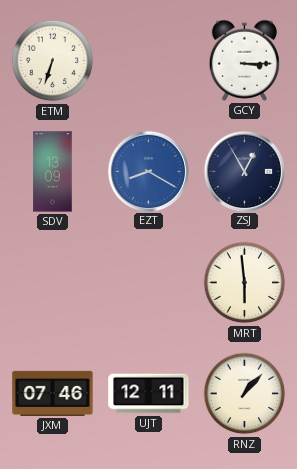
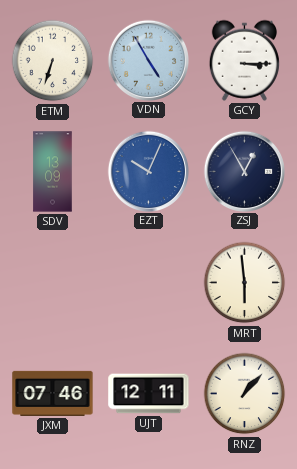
VDN: none -> 4:55
EZT: 8:20 -> 10:04
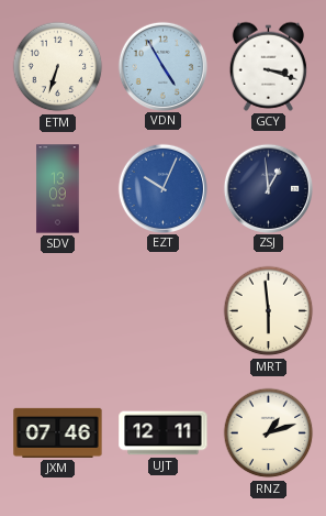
GCY: 3:15 -> 3:18
ZSJ: 12:55 -> 12:59
RNZ: 1:07 -> 1:12
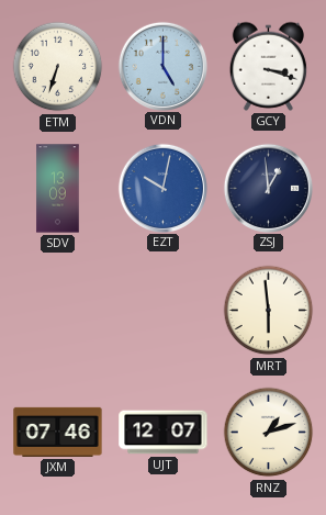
VDN: 4:55 -> 5:00
EZT: 10:04 -> 10:02
UJT: 12:11 -> 12:07
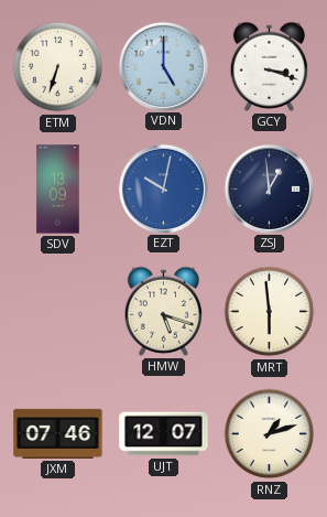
HMW: none -> 5:18
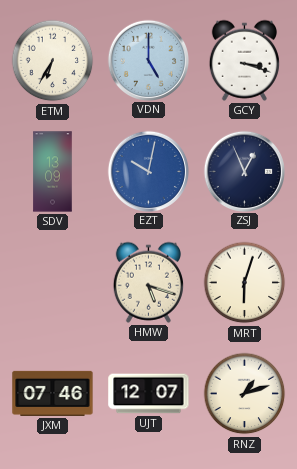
ETM: 6:33 -> 6:35
ZSJ: 12:59 -> 12:56
MRT: 5:59 -> 6:03
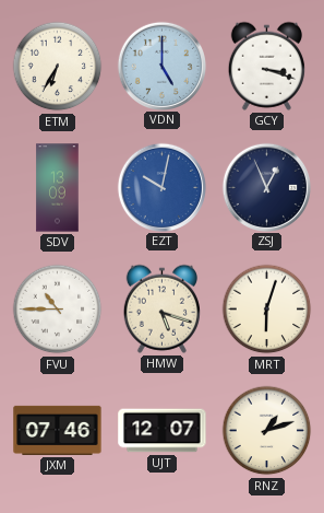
FVU: none -> 10:45
